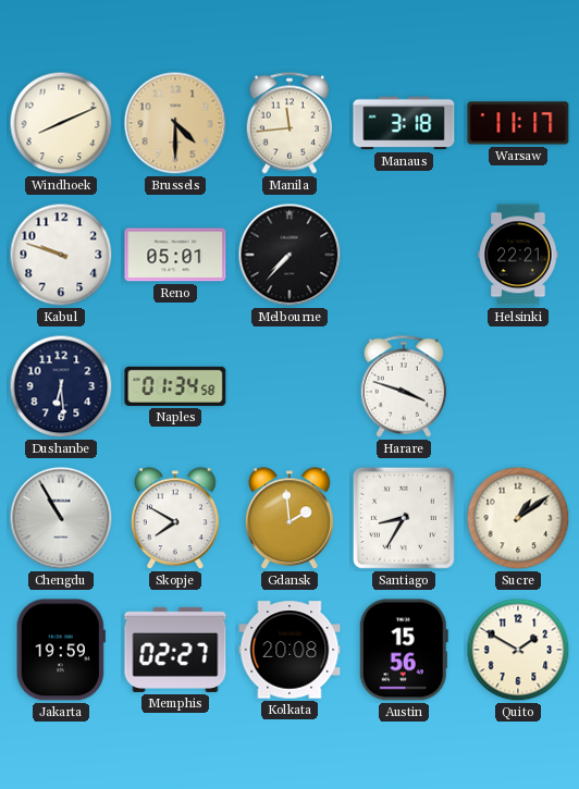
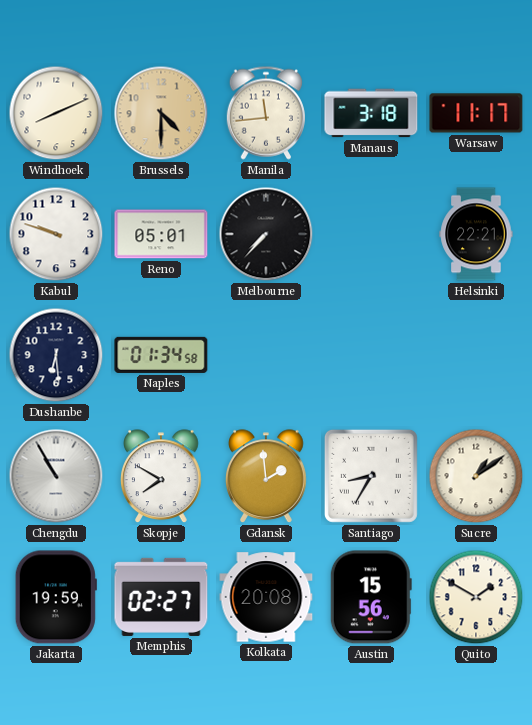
Harare: 3:48 -> none
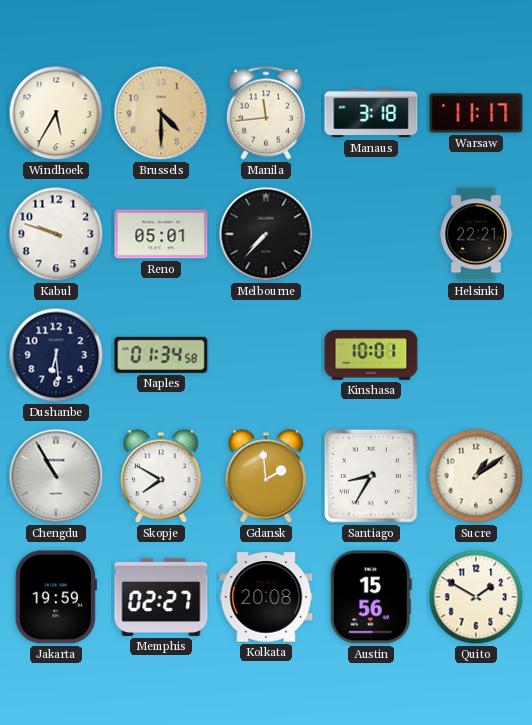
Windhoek: 8:11 -> 5:35
Kinshasa: none -> 10:01
